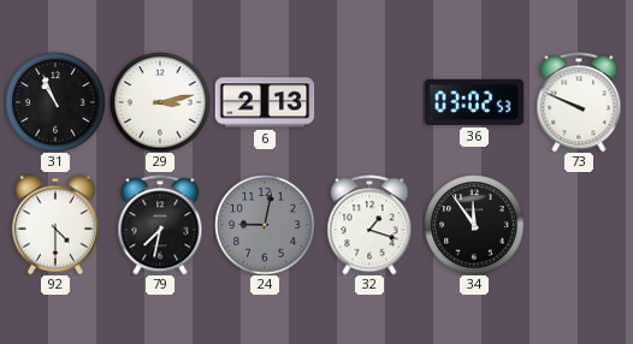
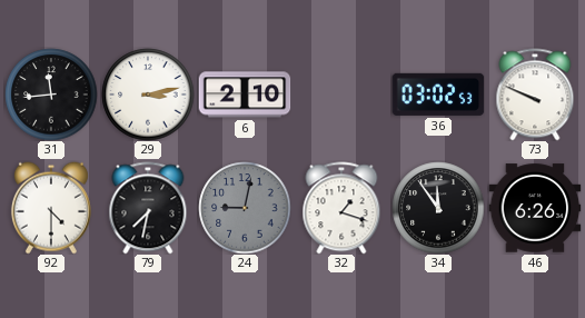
31: 10:56 -> 11:44
6: 2:13 -> 2:10
46: none -> 6:26
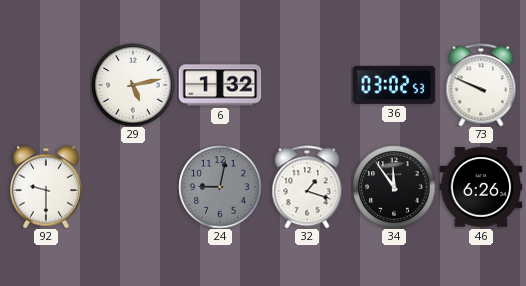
31: 11:44 -> none
29: 3:13 -> 5:13
6: 2:10 -> 1:32
92: 4:30 -> 9:30
79: 7:32 -> none
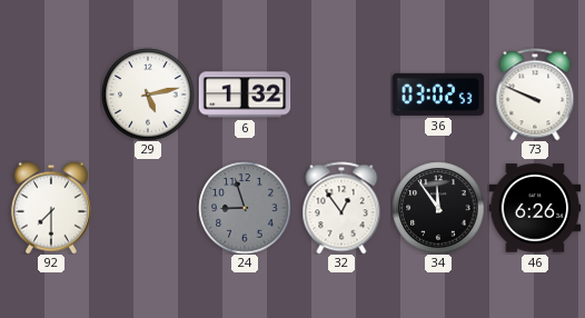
92: 9:30 -> 7:30
24: 9:02 -> 8:57
32: 1:18 -> 12:54
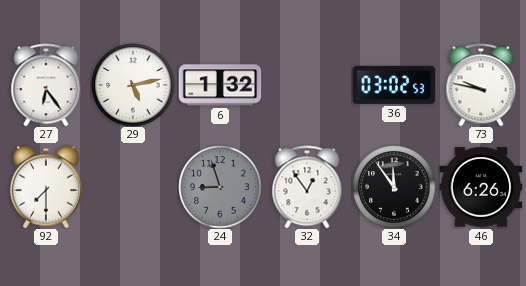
27: none -> 6:24
73: 9:49 -> 9:47
